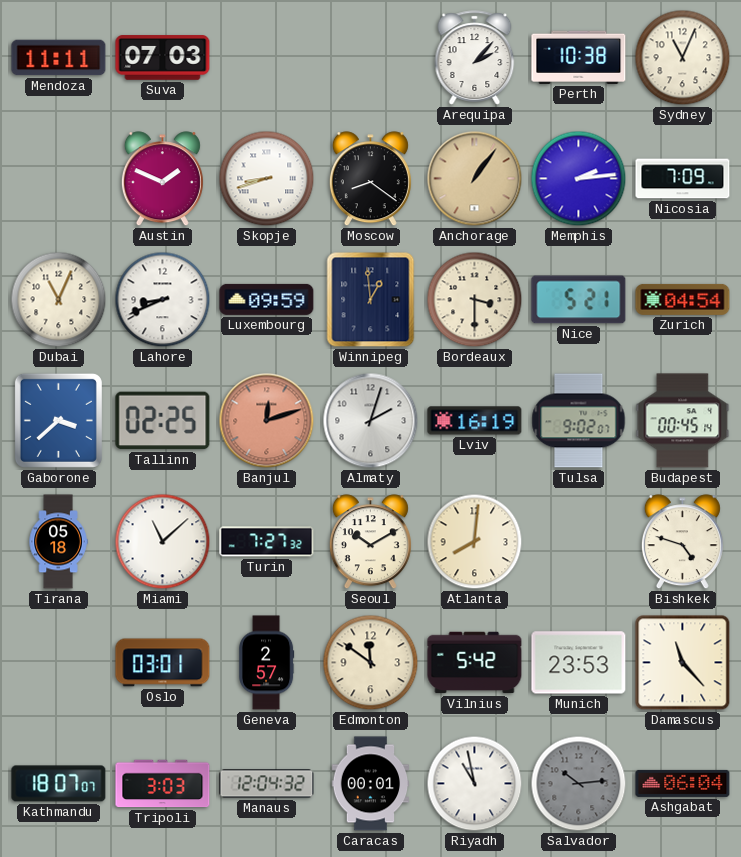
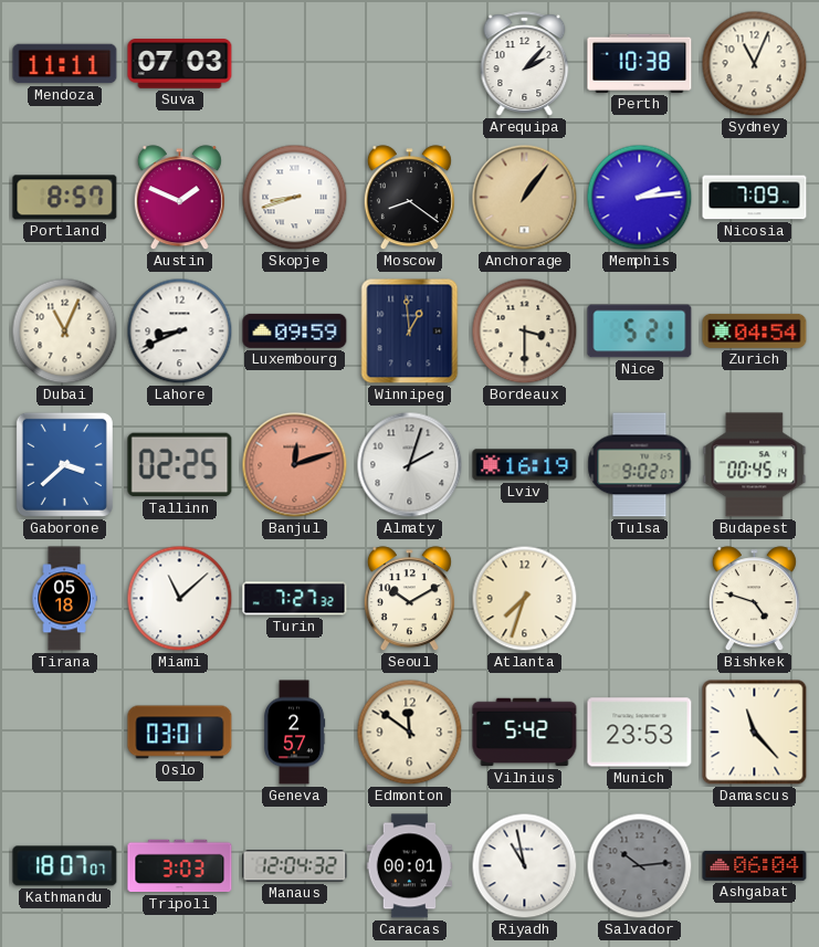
Portland: none -> 8:57
Atlanta: 8:01 -> 7:33
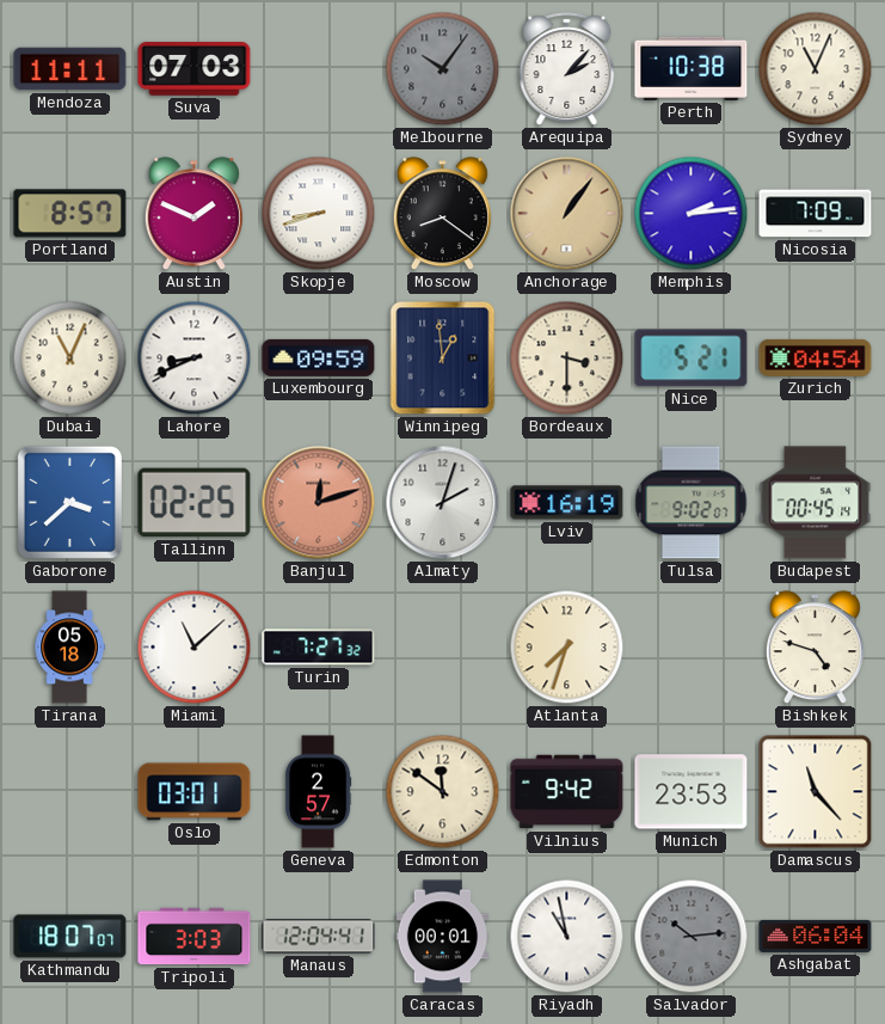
Melbourne: none -> 10:06
Seoul: 10:10 -> none
Vilnius: 5:42 -> 9:42
Manaus: 12:04:32 -> 12:04:41
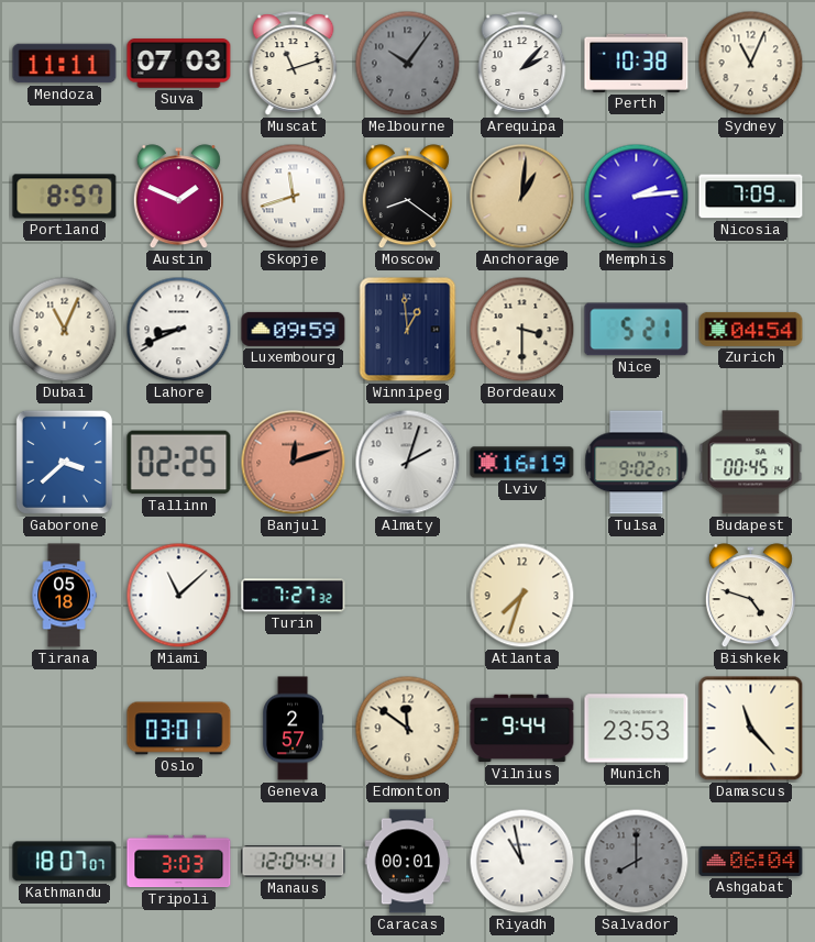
Muscat: none -> 11:12
Skopje: 8:42 -> 11:42
Anchorage: 1:06 -> 1:01
Vilnius: 9:42 -> 9:44
Salvador: 10:14 -> 8:00
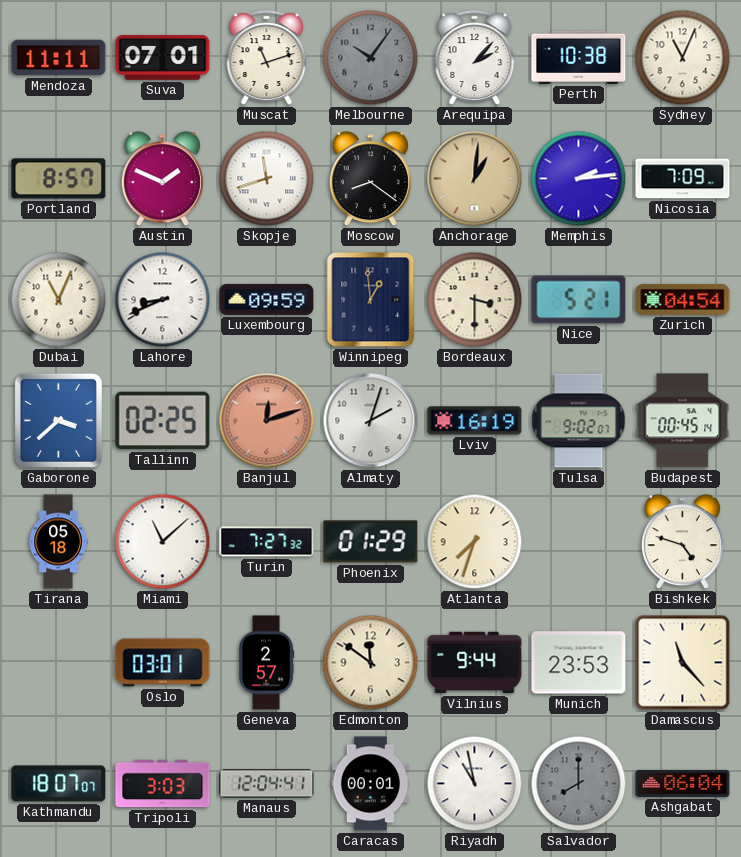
Suva: 07:03 -> 07:01
Phoenix: none -> 01:29
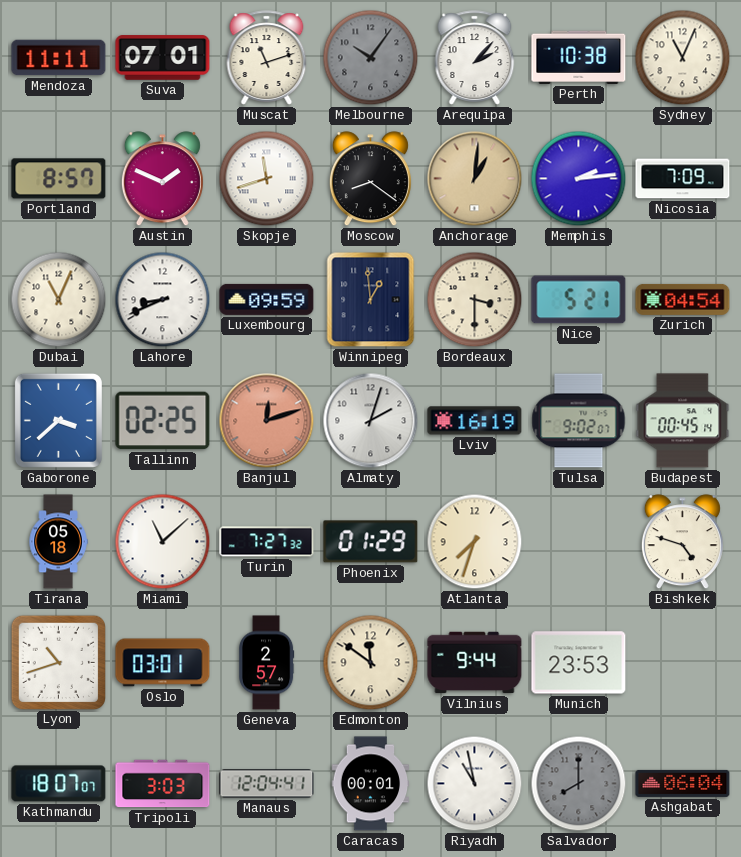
Lyon: none -> 10:42
Damascus: 11:23 -> none
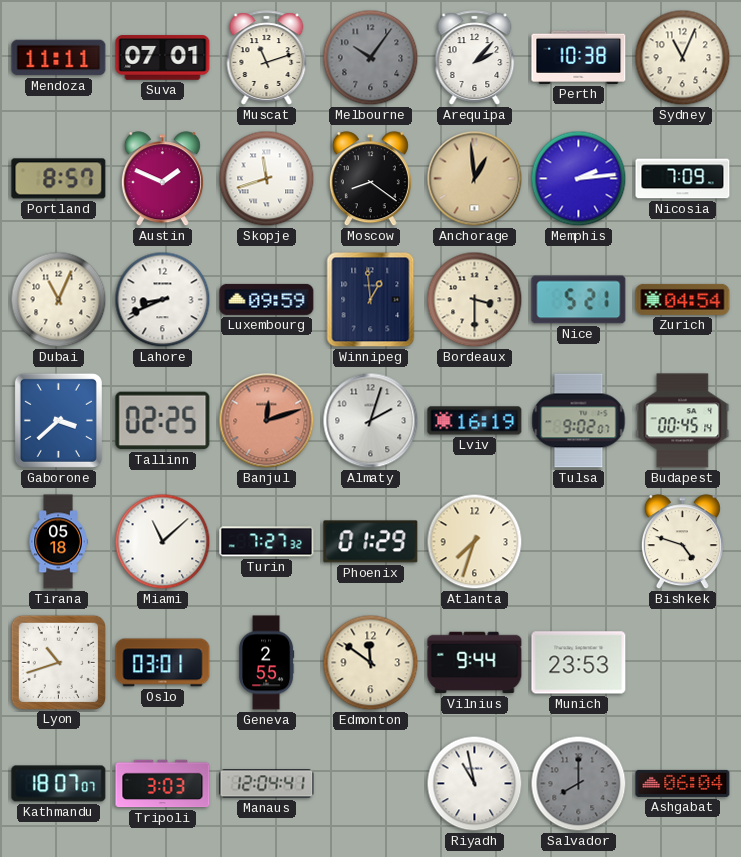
Anchorage: 1:01 -> 12:59
Geneva: 2:57 -> 2:55
Caracas: 00:01 -> none
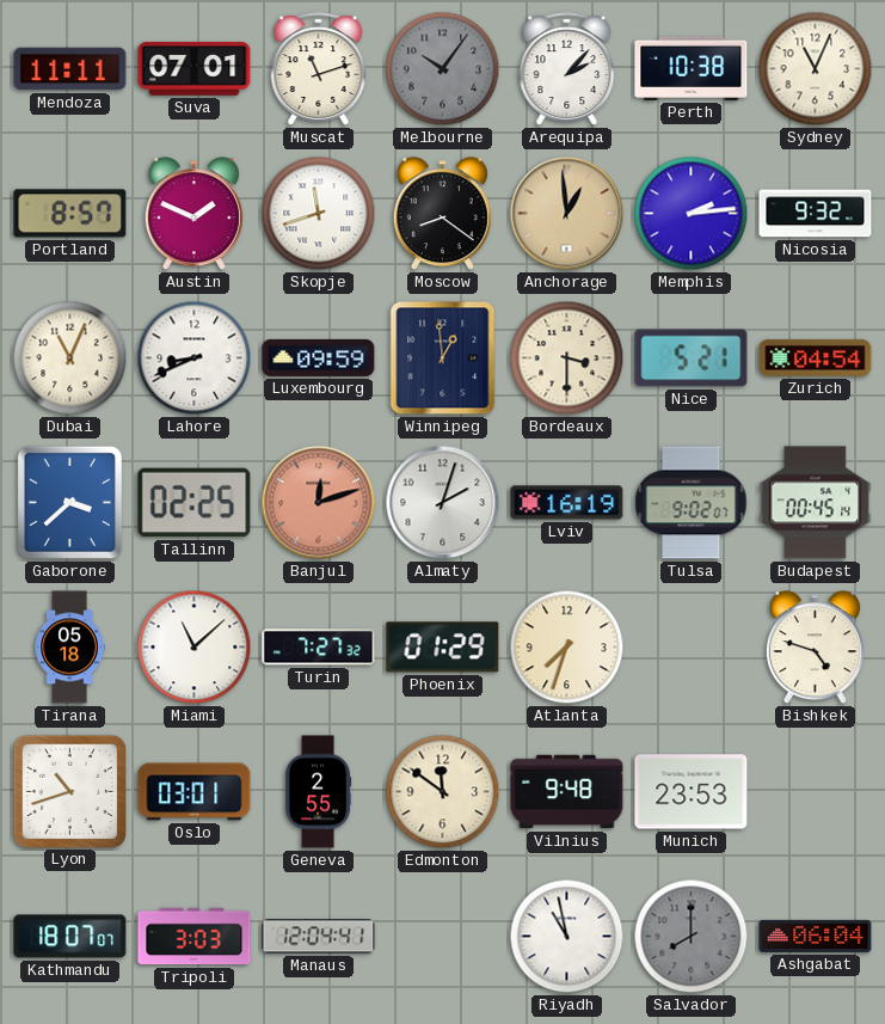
Nicosia: 7:09 -> 9:32
Vilnius: 9:44 -> 9:48
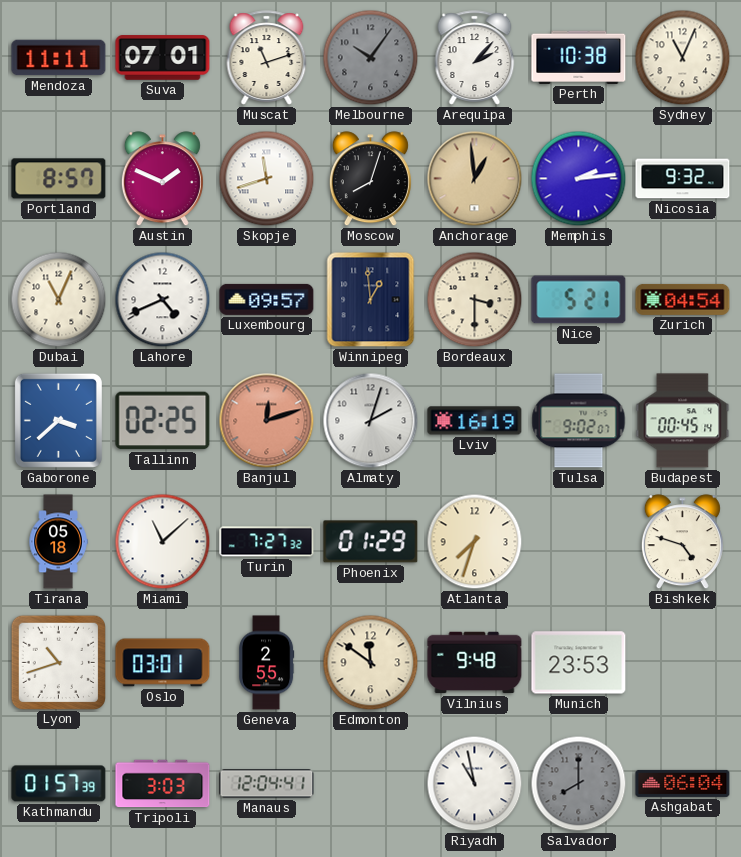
Moscow: 8:21 -> 8:03
Lahore: 8:41 -> 4:41
Luxembourg: 09:59 -> 09:57
Kathmandu: 18:07 -> 01:57
